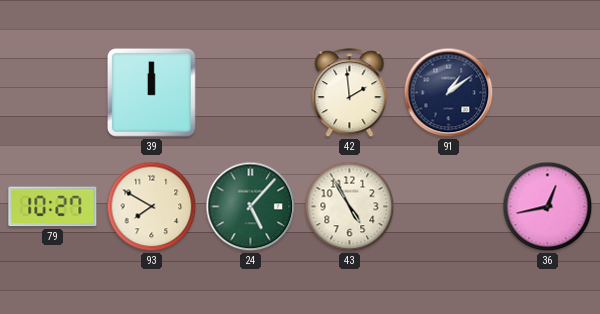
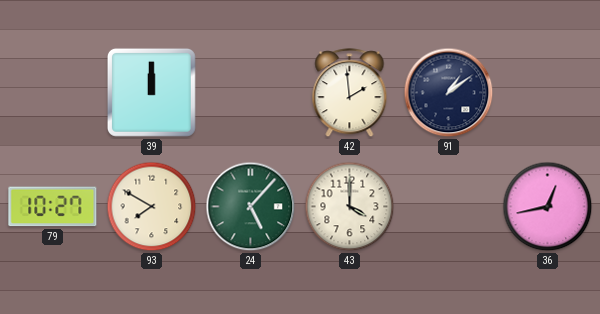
43: 4:55 -> 4:00
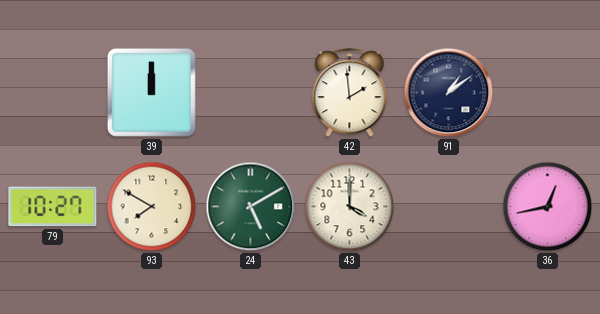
24: 5:07 -> 5:10
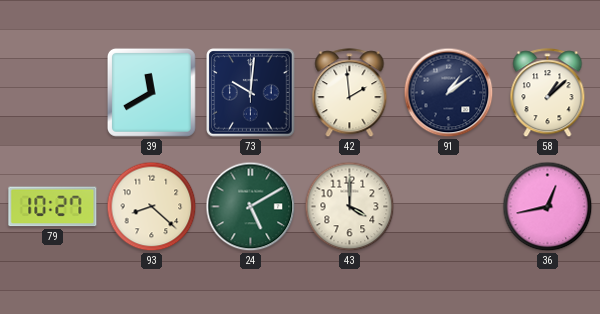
39: 12:00 -> 11:40
73: none -> 10:01
58: none -> 1:08
93: 7:50 -> 8:22
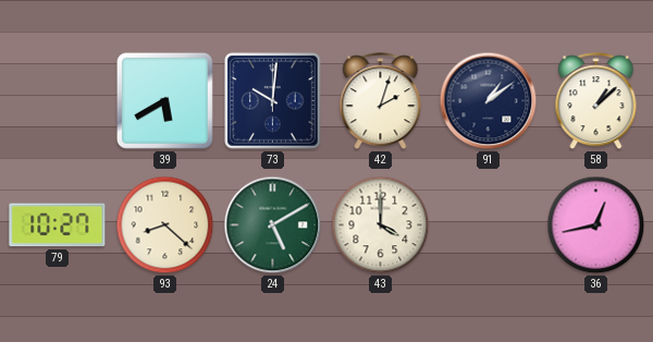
39: 11:40 -> 5:40
42: 1:59 -> 2:03
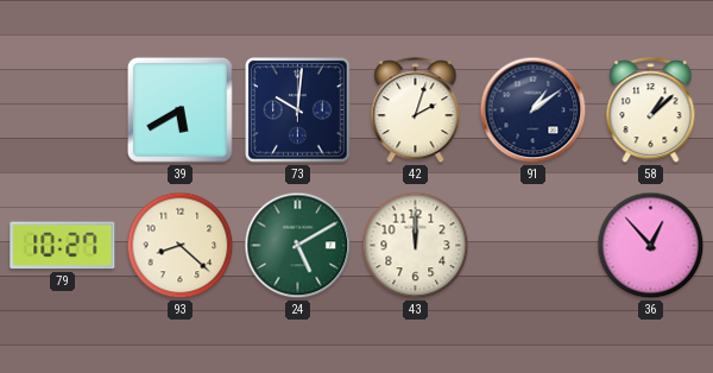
43: 4:00 -> 12:00
36: 12:43 -> 12:53
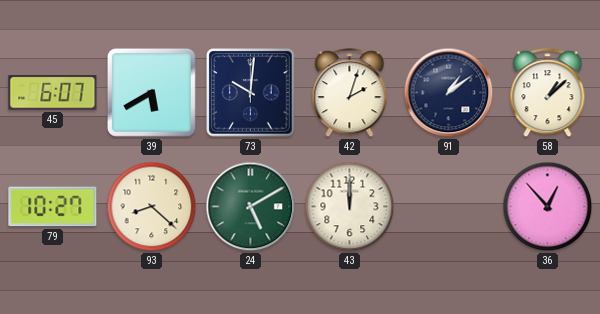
45: none -> 6:07
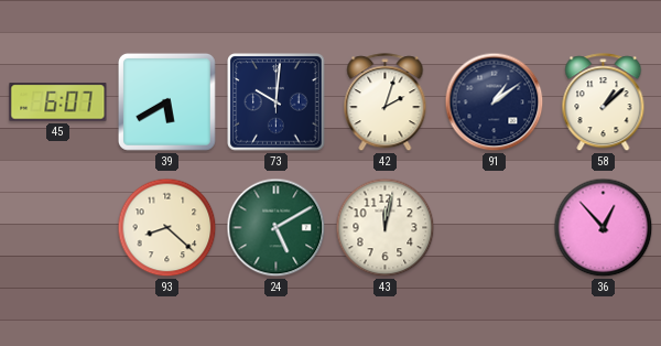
79: 10:27 -> none
43: 12:00 -> 12:02
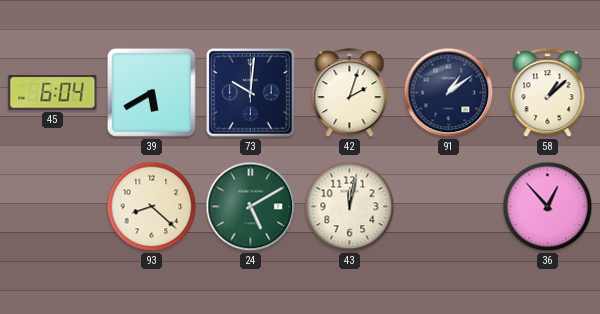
45: 6:07 -> 6:04
